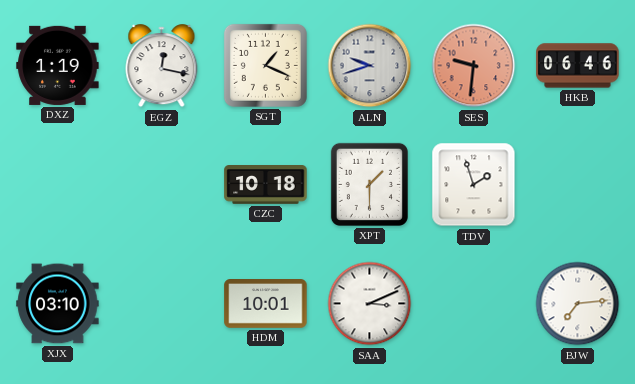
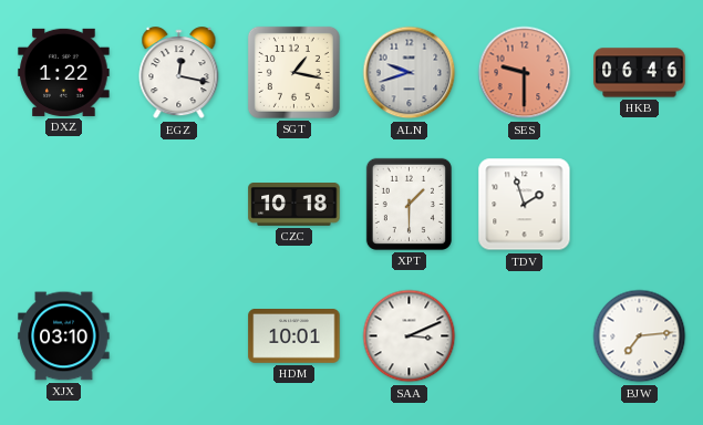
DXZ: 1:19 -> 1:22
SGT: 1:19 -> 1:17
SES: 9:31 -> 9:30
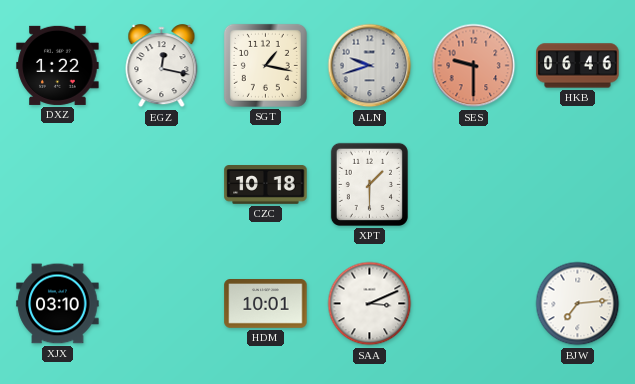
TDV: 1:57 -> none
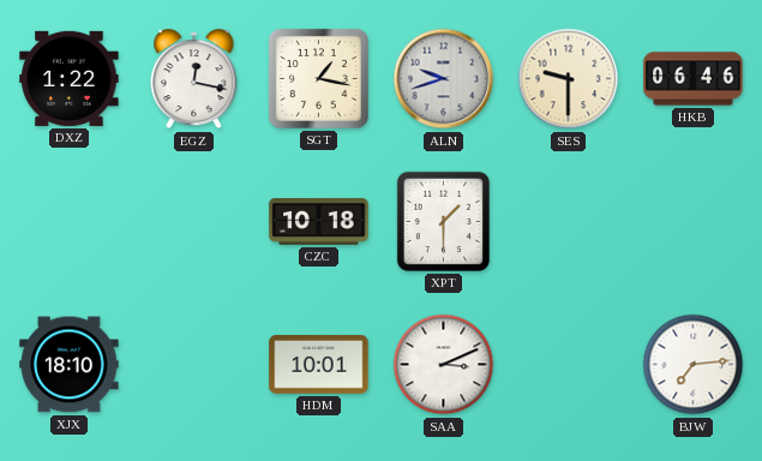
SES dial: salmon -> cream
XJX: 03:10 -> 18:10
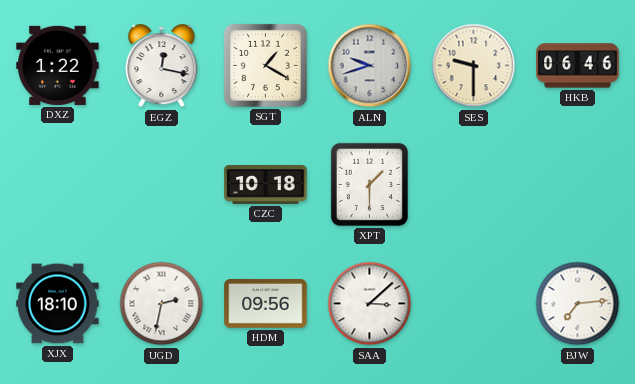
SGT: 1:17 -> 1:20
UGD: none -> 2:32
HDM: 10:01 -> 09:56
SAA: 3:11 -> 3:08
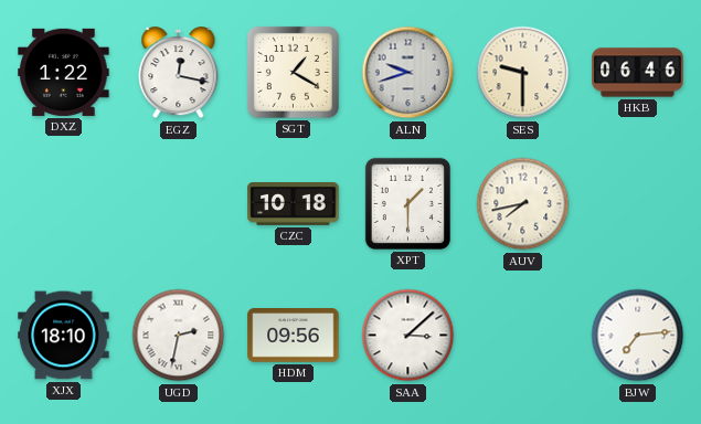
AUV: none -> 7:43
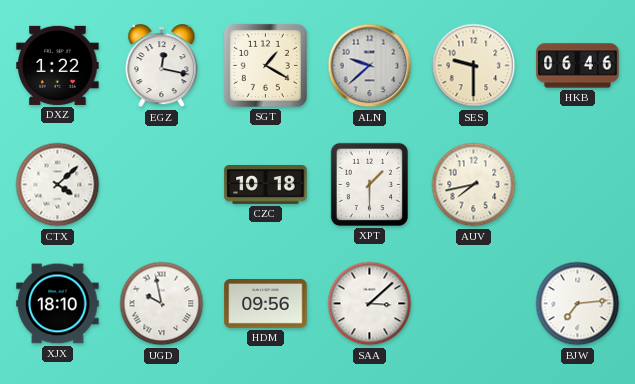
ALN: 9:42 -> 9:38
CTX: none -> 4:08
UGD: 2:32 -> 9:58
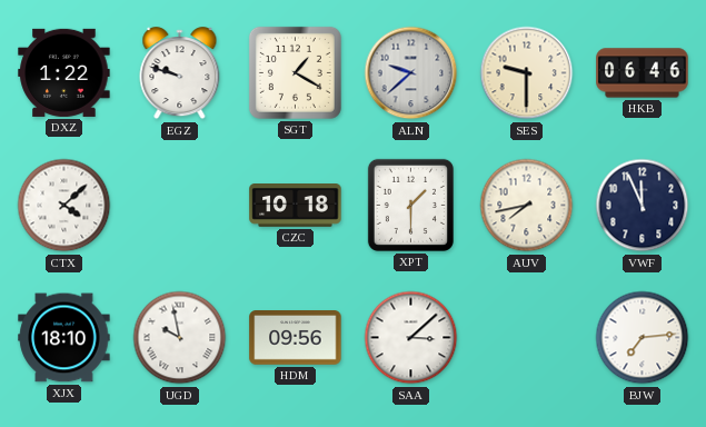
EGZ: 12:17 -> 9:48
VWF: none -> 11:56
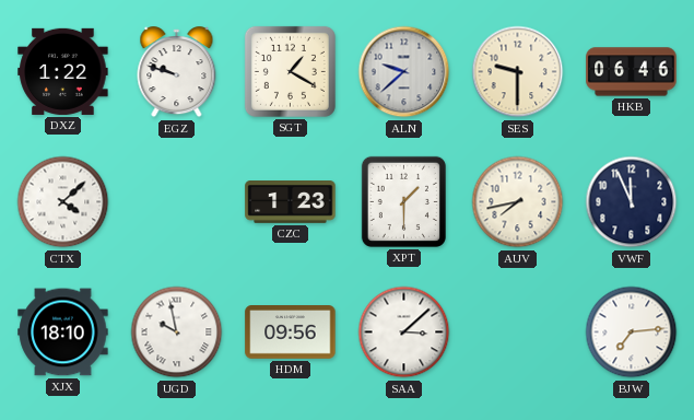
CZC: 10:18 -> 1:23
